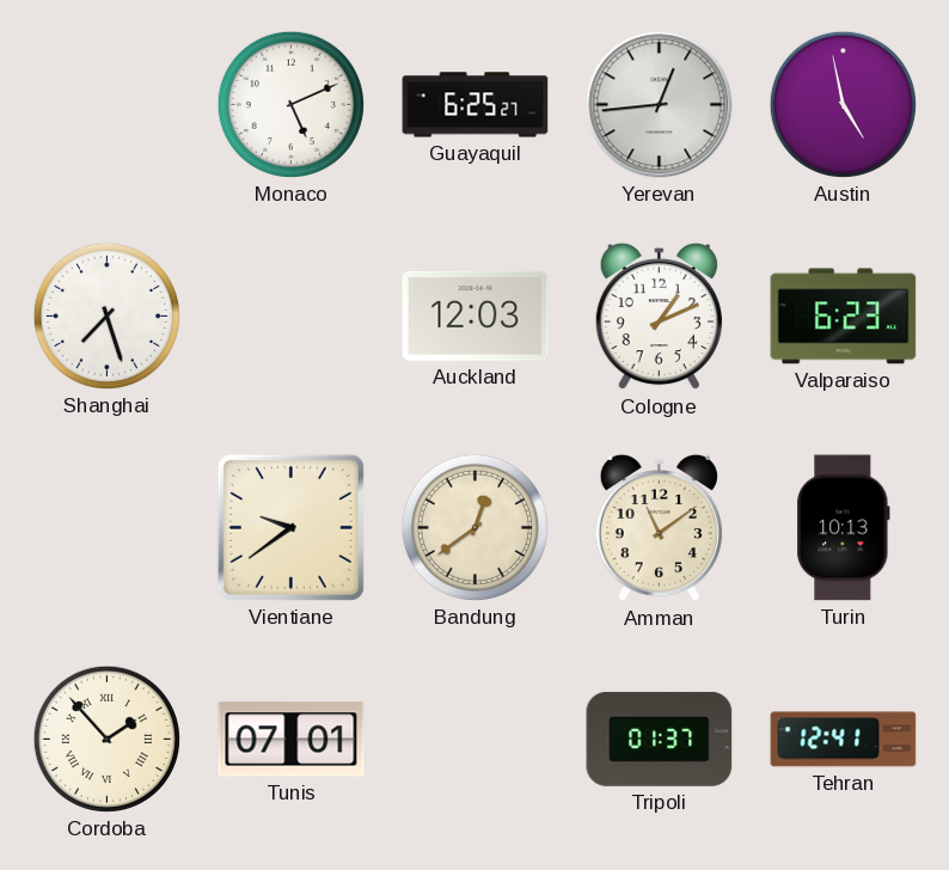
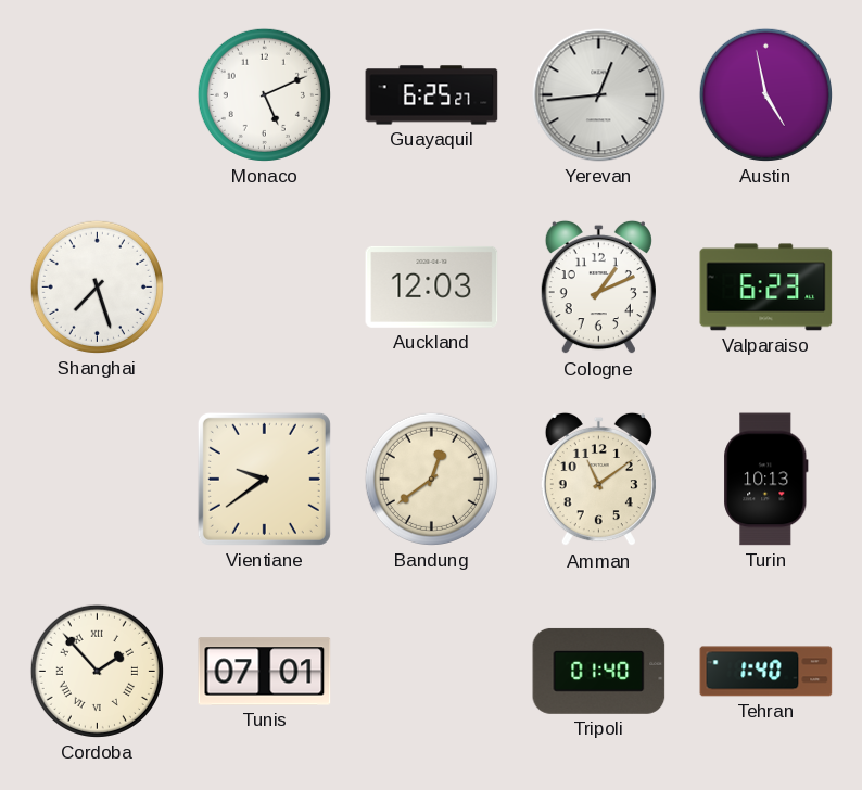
Tripoli: 01:37 -> 01:40
Tehran: 12:41 -> 1:40
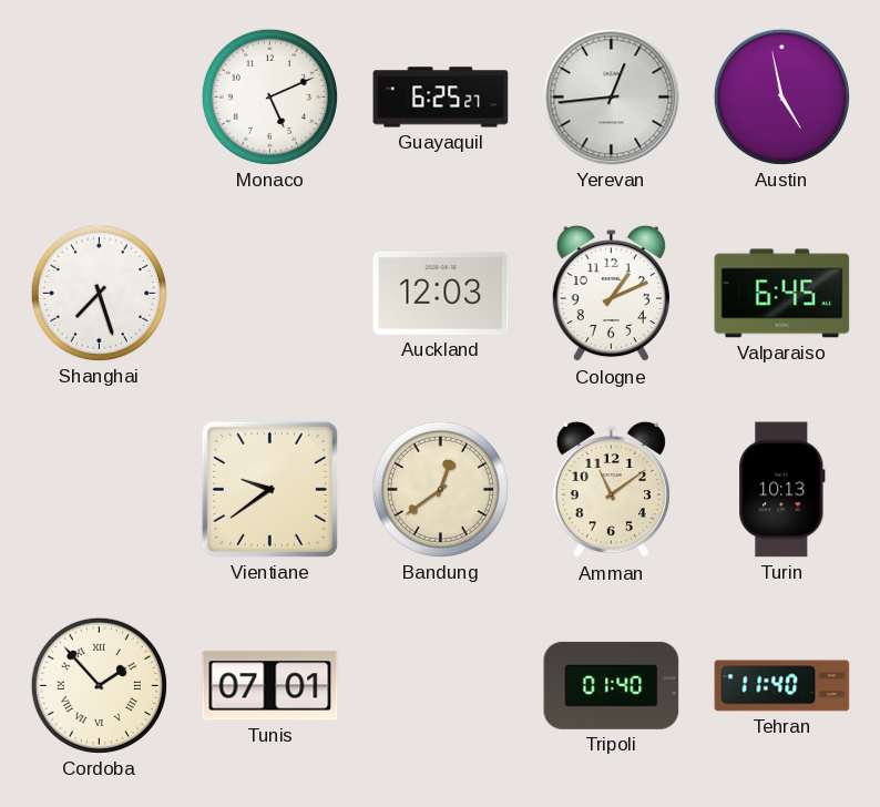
Valparaiso: 6:23 -> 6:45
Tehran: 1:40 -> 11:40
